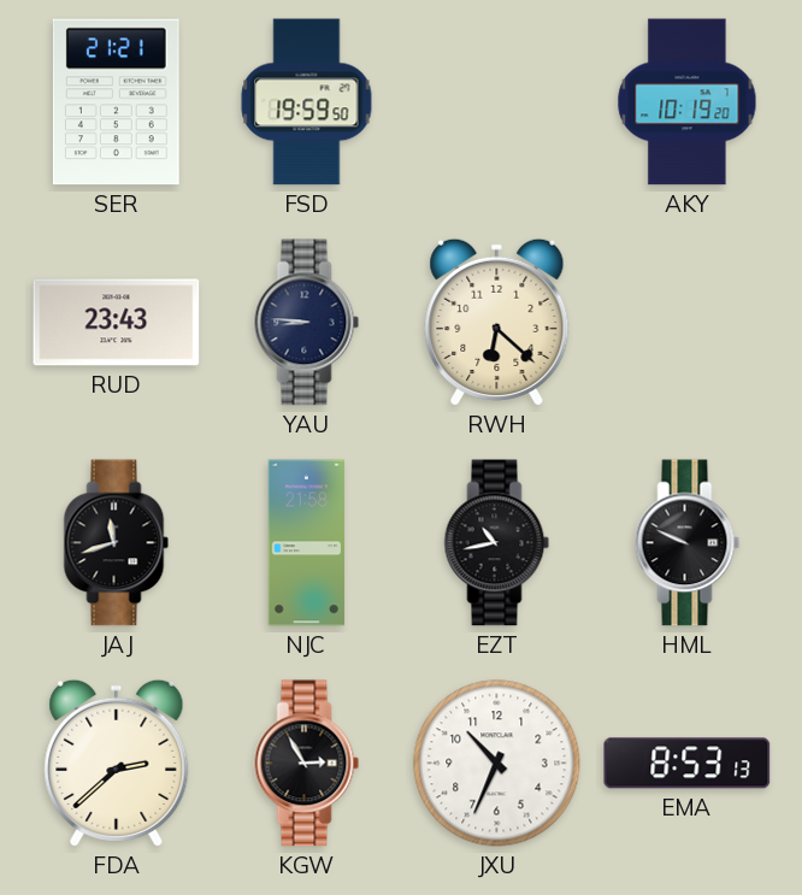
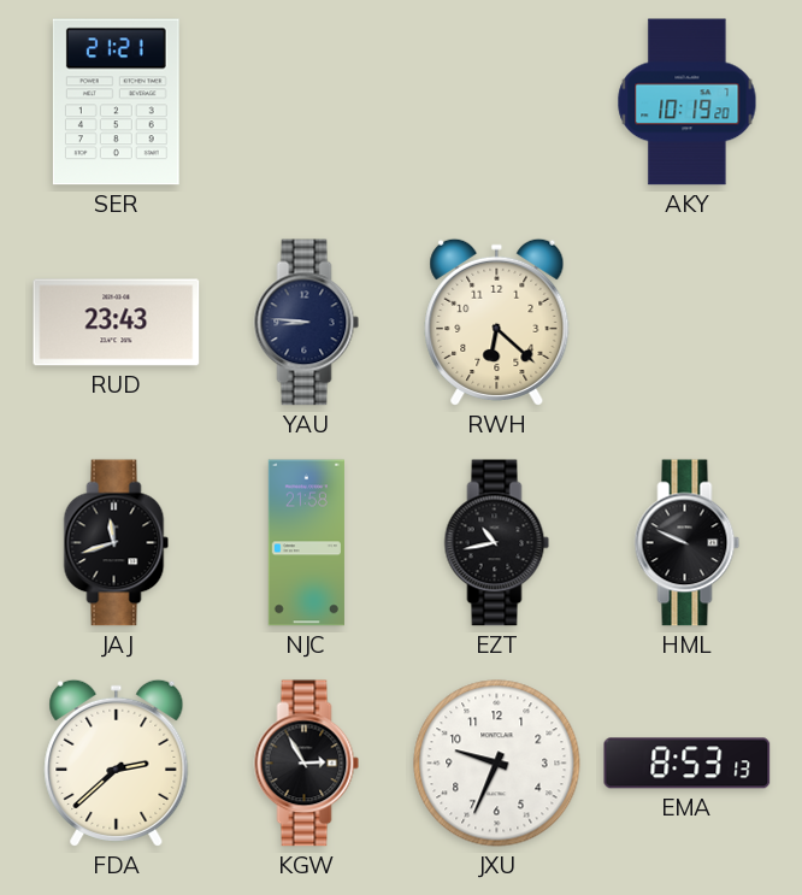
FSD: 19:59 -> none
JXU: 10:34 -> 9:34
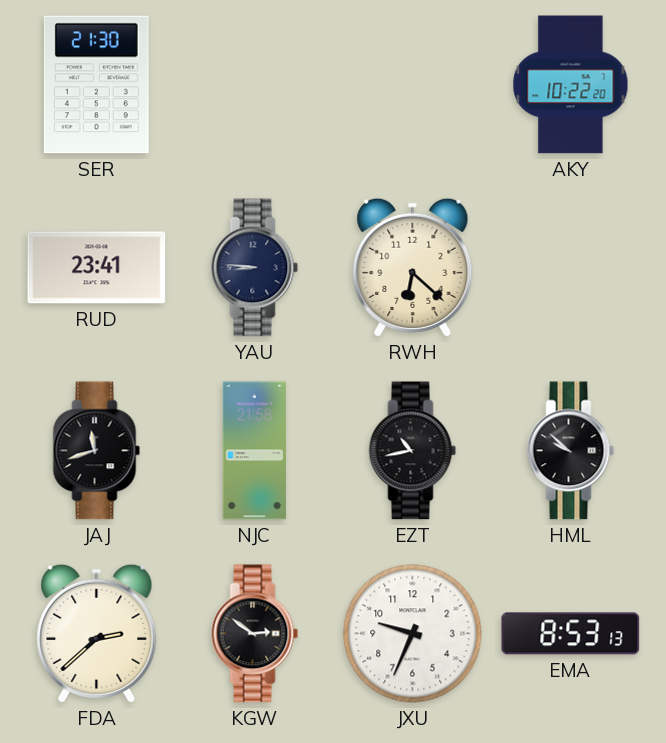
SER: 21:21 -> 21:30
AKY: 10:19 -> 10:22
RUD: 23:43 -> 23:41
HML: 9:49 -> 9:52
KGW: 2:55 -> 2:51
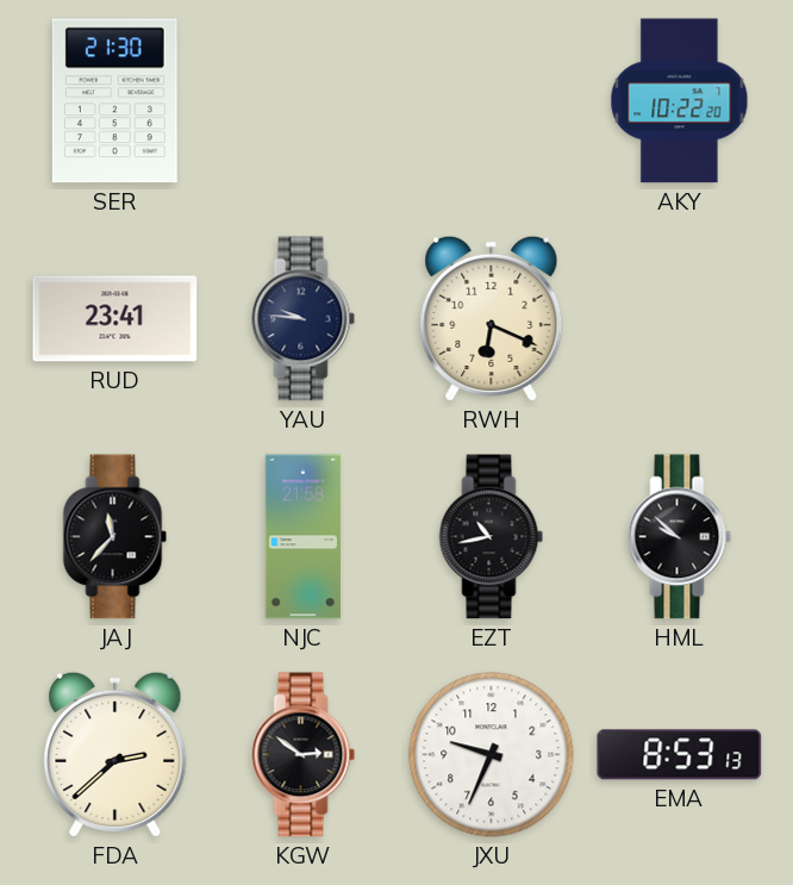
YAU: 8:46 -> 9:46
RWH: 6:22 -> 6:19
JAJ: 11:42 -> 11:37
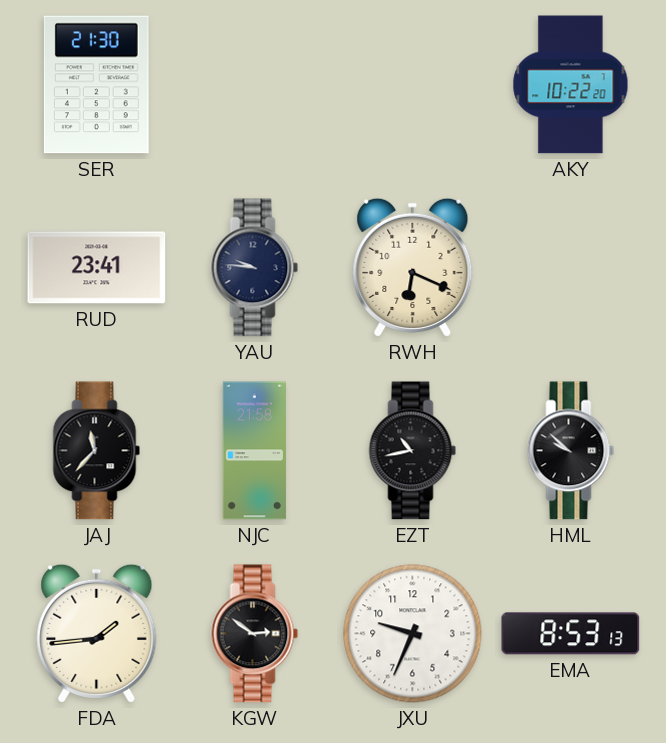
FDA: 2:38 -> 1:44
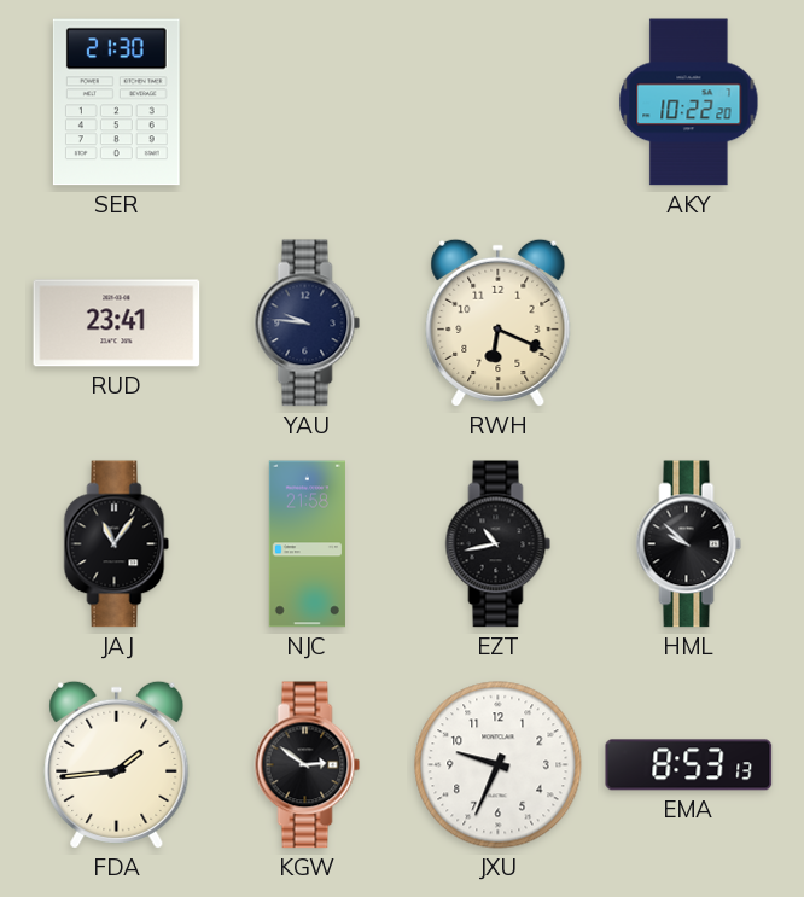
JAJ: 11:37 -> 11:06
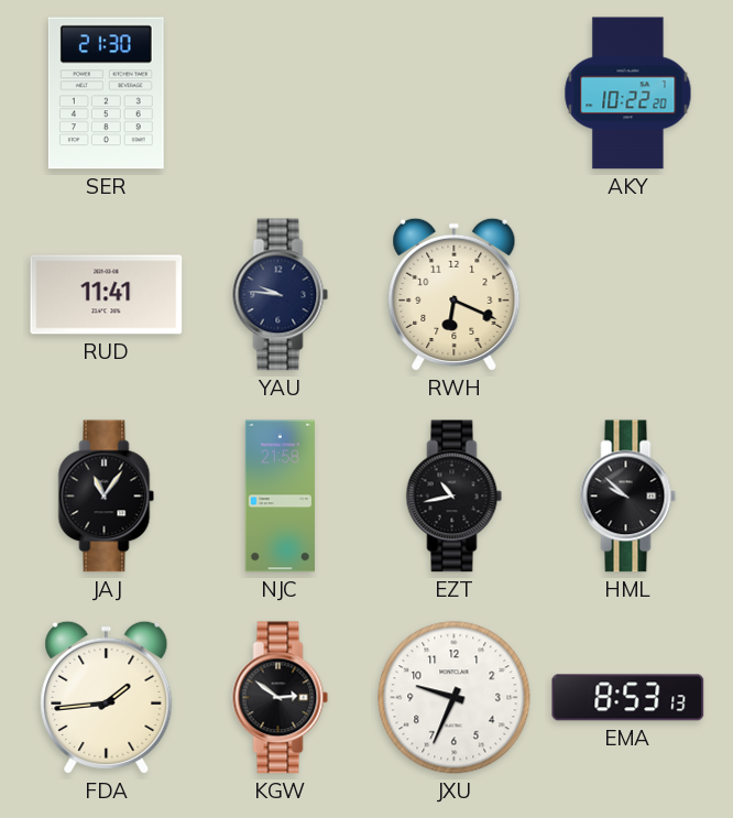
RUD: 23:41 -> 11:41
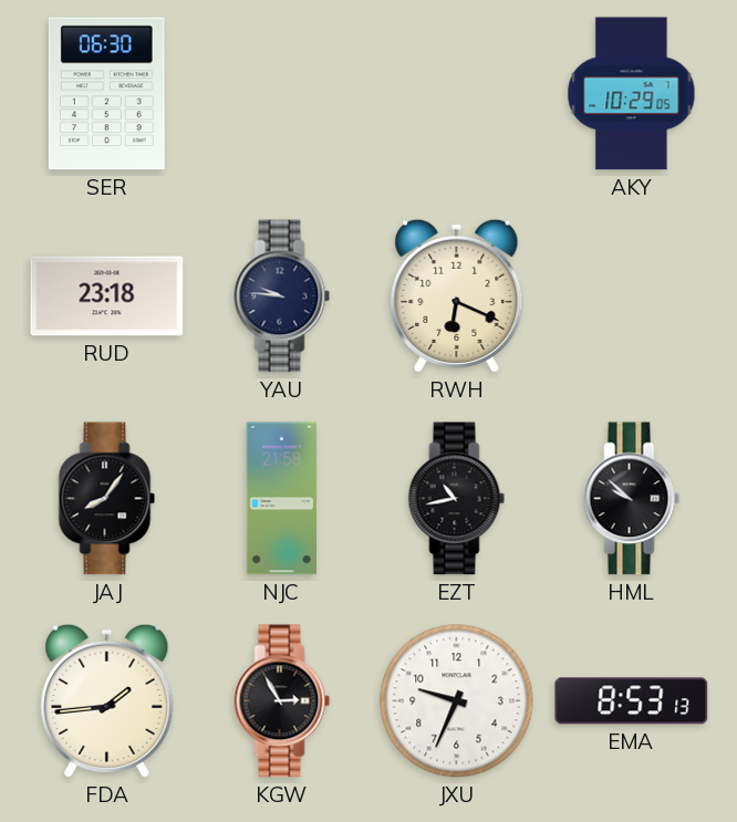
SER: 21:30 -> 06:30
AKY: 10:22 -> 10:29
RUD: 11:41 -> 23:18
JAJ: 11:06 -> 8:06
KGW: 2:51 -> 2:55
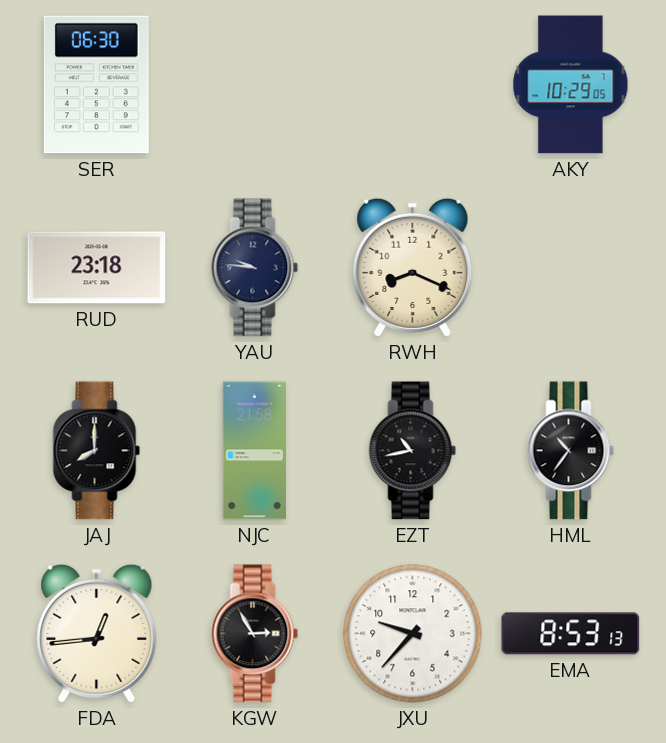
RWH: 6:19 -> 8:19
JAJ: 8:06 -> 8:00
HML: 9:52 -> 10:36
FDA: 1:44 -> 12:44
JXU: 9:34 -> 9:37
